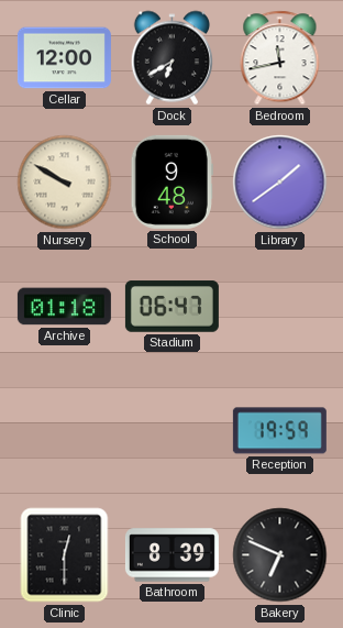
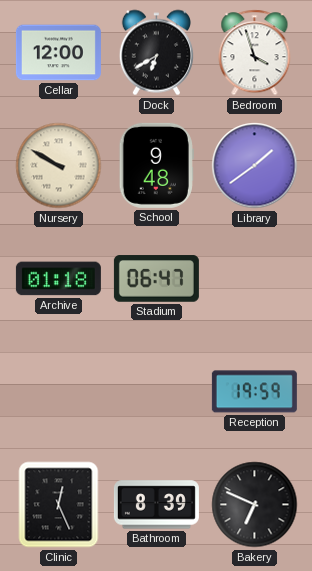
Bedroom: 11:43 -> 3:57
Clinic: 12:30 -> 12:26
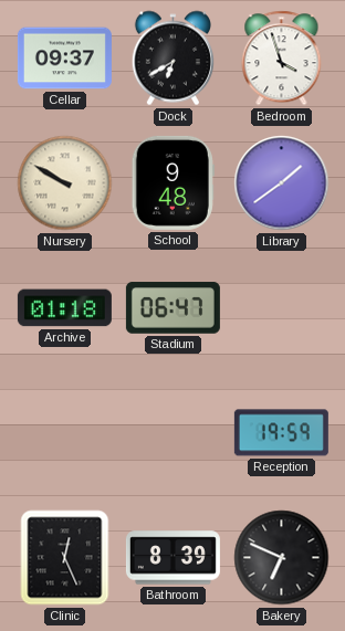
Cellar: 12:00 -> 09:37
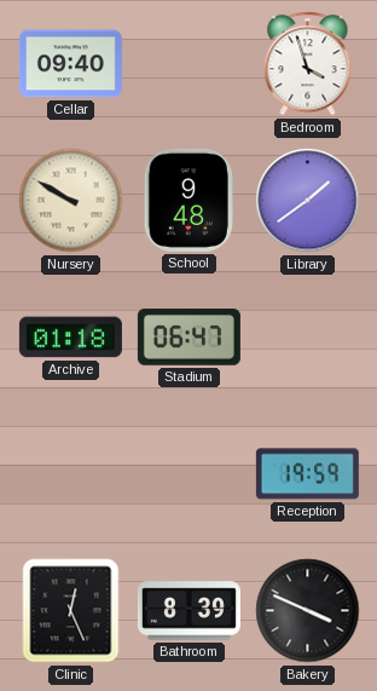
Cellar: 09:37 -> 09:40
Dock: 6:40 -> none
Bakery: 6:49 -> 3:49
